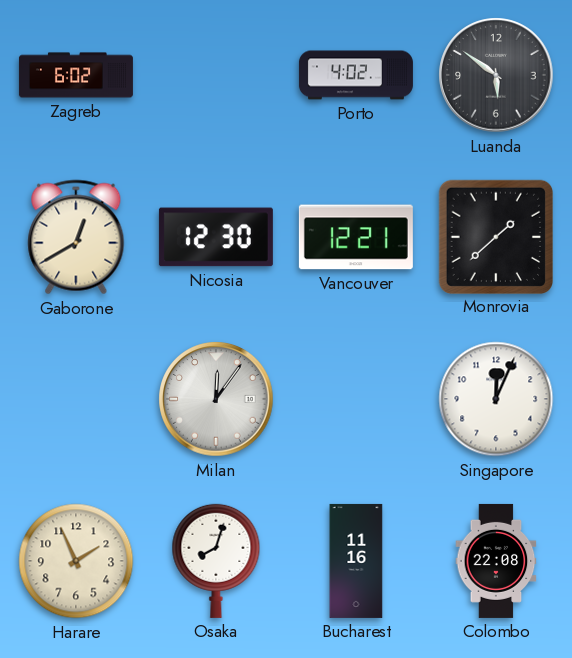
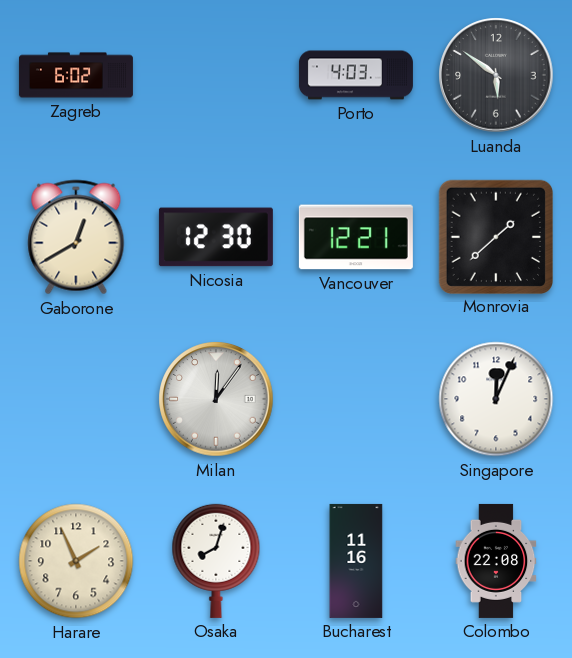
Porto: 4:02 -> 4:03
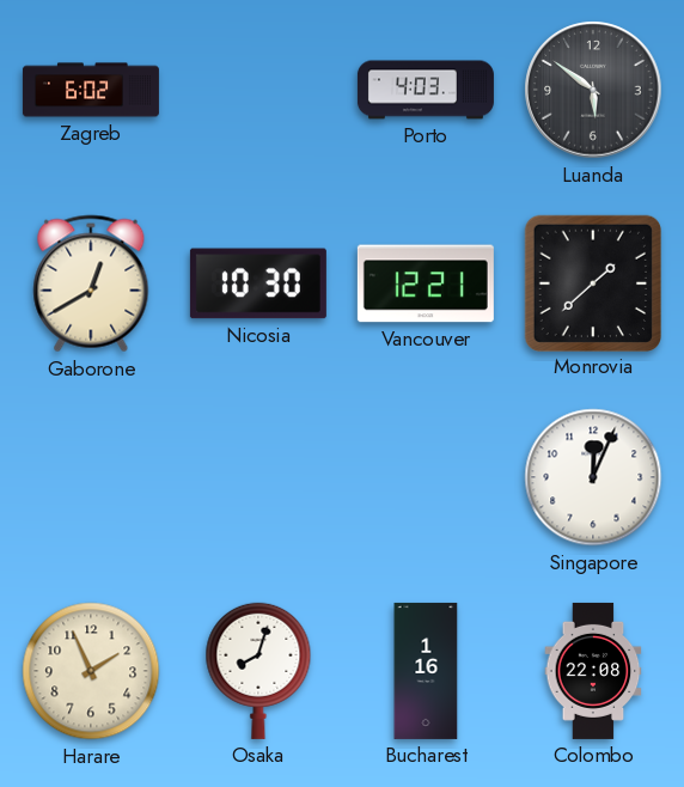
Nicosia: 12:30 -> 10:30
Milan: 12:06 -> none
Bucharest: 11:16 -> 1:16
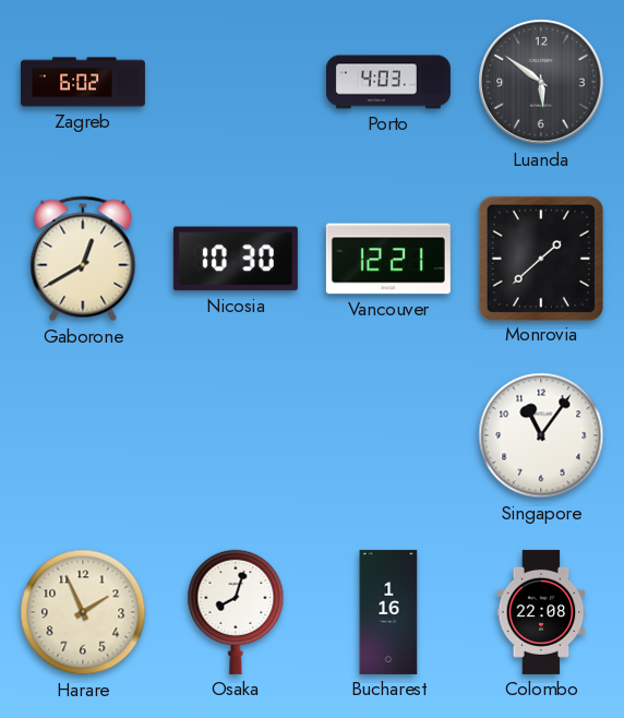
Singapore: 12:04 -> 11:06
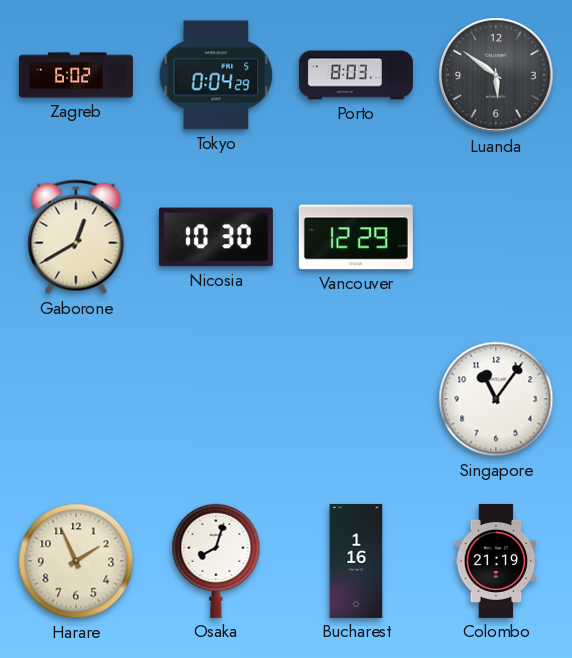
Tokyo: none -> 0:04
Porto: 4:03 -> 8:03
Vancouver: 12:21 -> 12:29
Monrovia: 1:38 -> none
Colombo: 22:08 -> 21:19
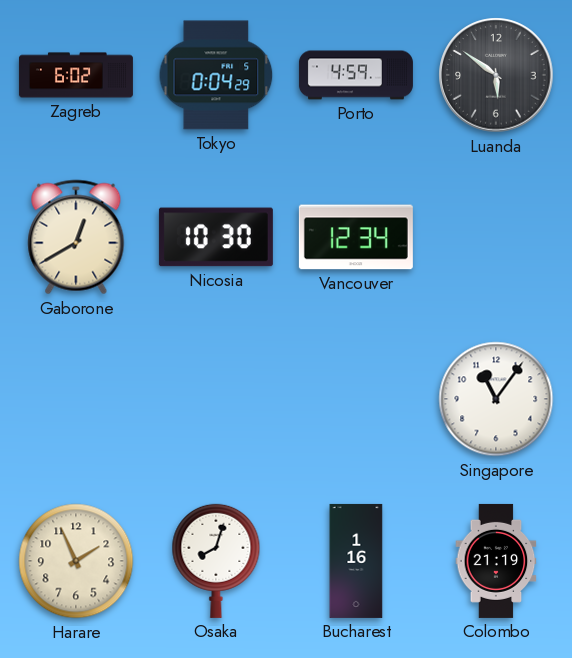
Porto: 8:03 -> 4:59
Vancouver: 12:29 -> 12:34
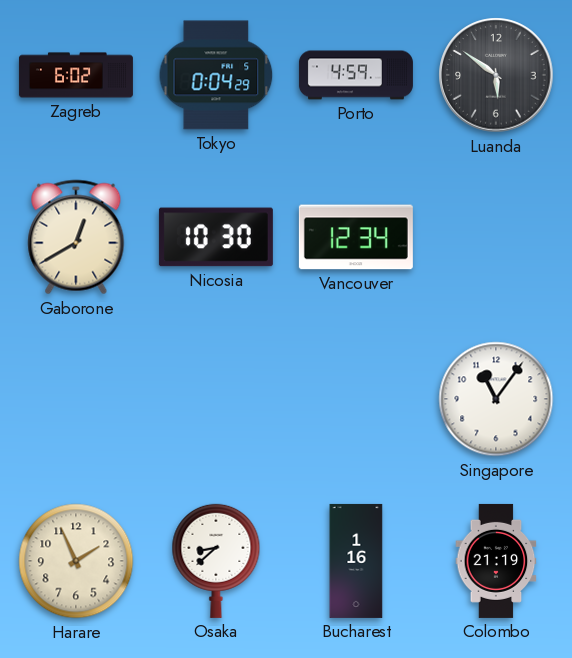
Osaka: 8:03 -> 8:38
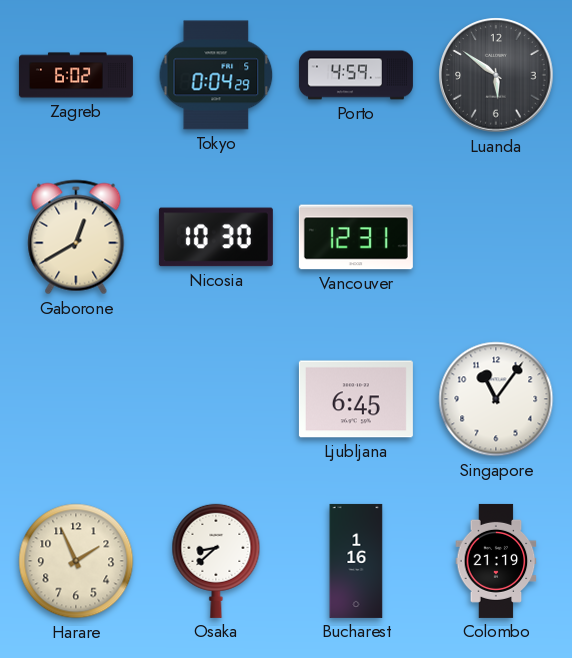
Vancouver: 12:34 -> 12:31
Ljubljana: none -> 6:45
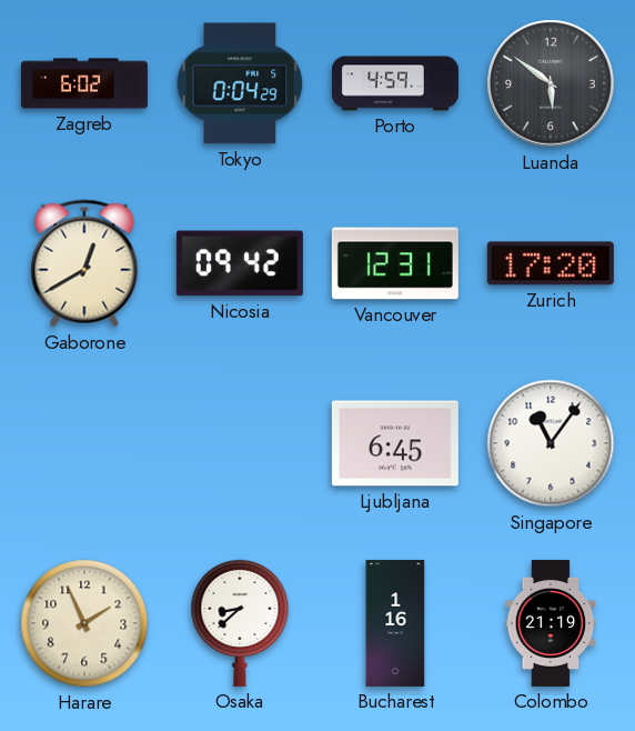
Nicosia: 10:30 -> 09:42
Zurich: none -> 17:20
